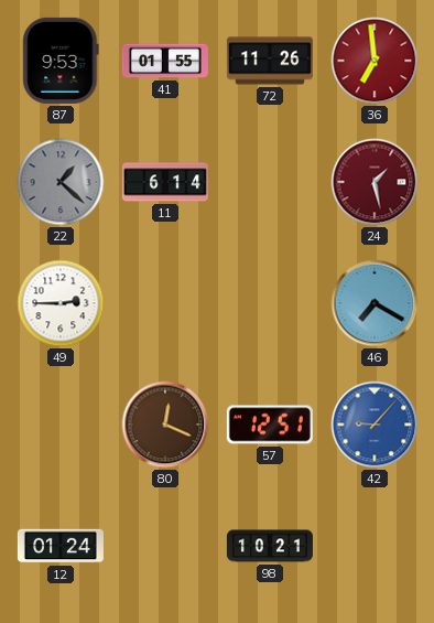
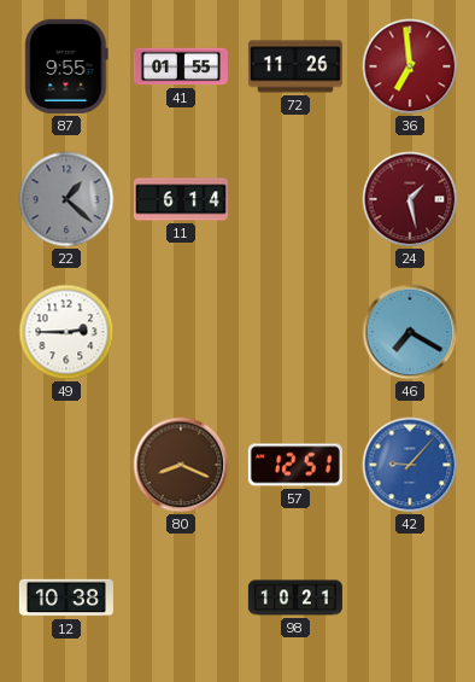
87: 9:53 -> 9:55
80: 12:19 -> 8:19
12: 01:24 -> 10:38
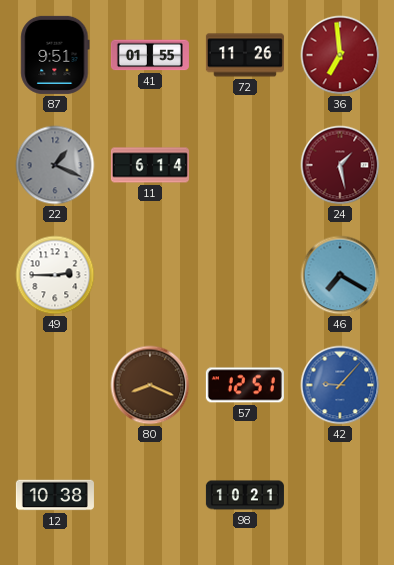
87: 9:55 -> 9:51
22: 1:22 -> 1:19
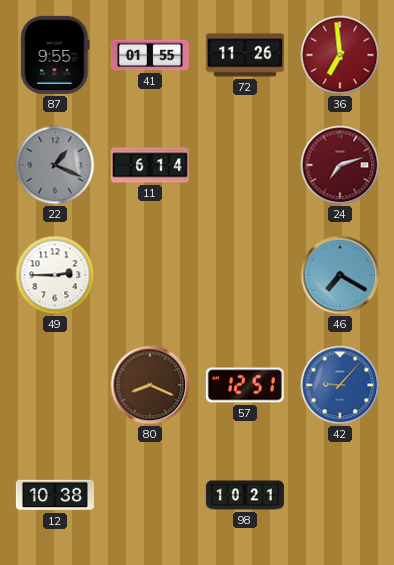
87: 9:51 -> 9:55
24: 1:28 -> 7:12
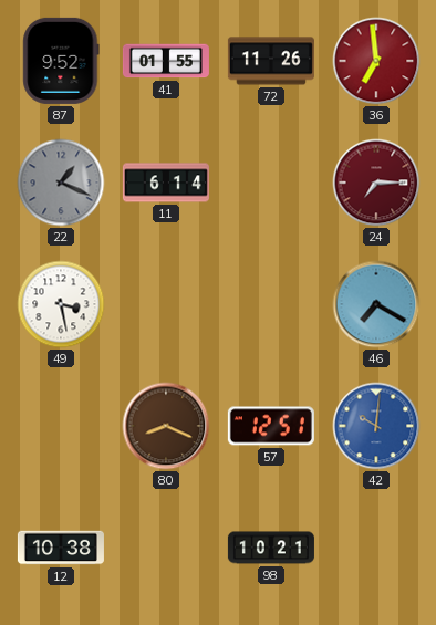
87: 9:55 -> 9:52
24: 7:12 -> 7:15
49: 2:45 -> 3:28
42: 9:07 -> 10:01
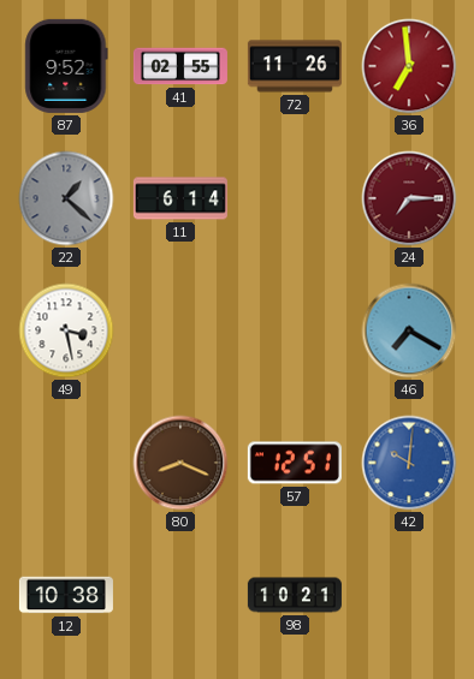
41: 01:55 -> 02:55
22: 1:19 -> 1:22
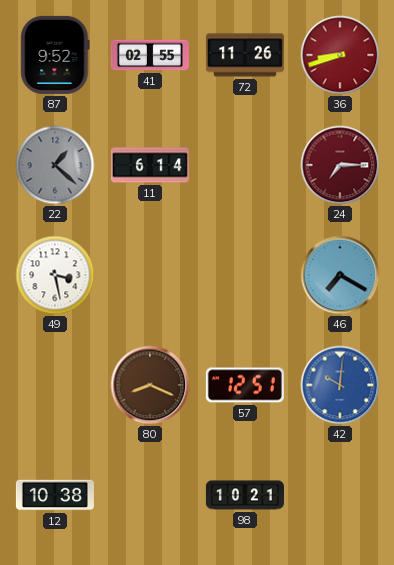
36: 6:59 -> 8:42
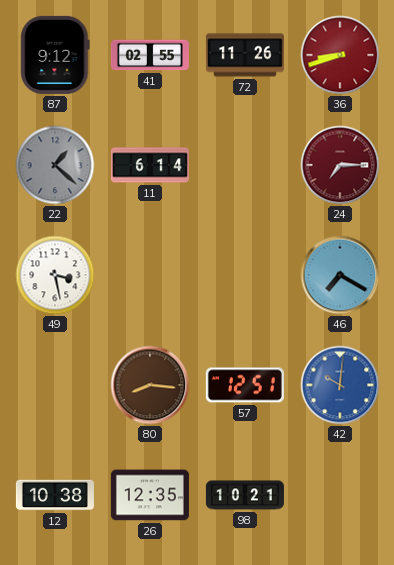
87: 9:52 -> 9:12
80: 8:19 -> 8:16
26: none -> 12:35
